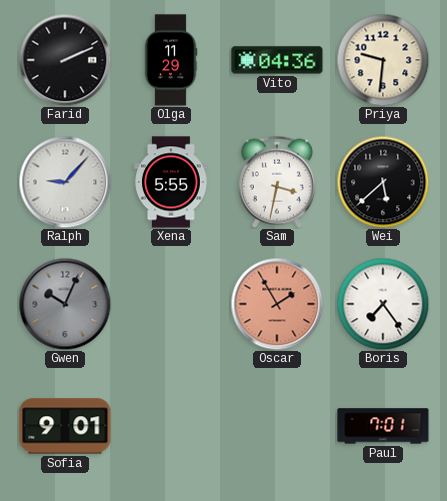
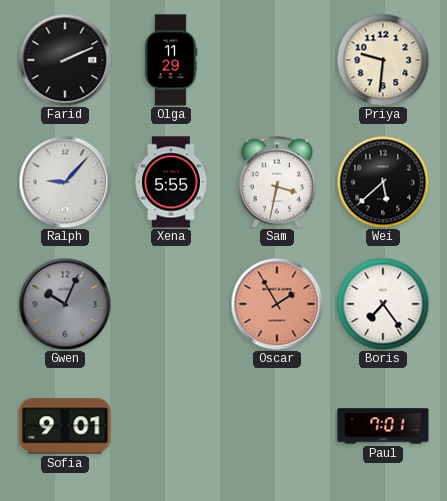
Vito: 04:36 -> none
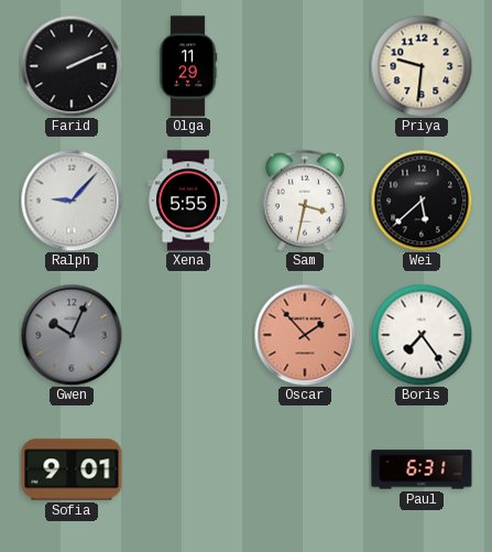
Oscar: 1:55 -> 1:53
Paul: 7:01 -> 6:31
